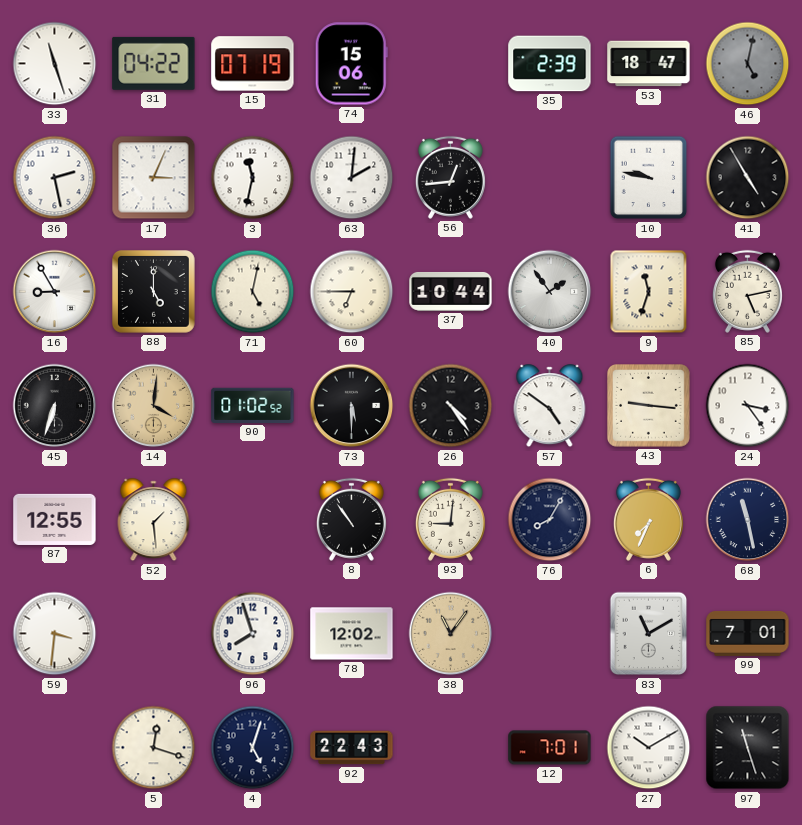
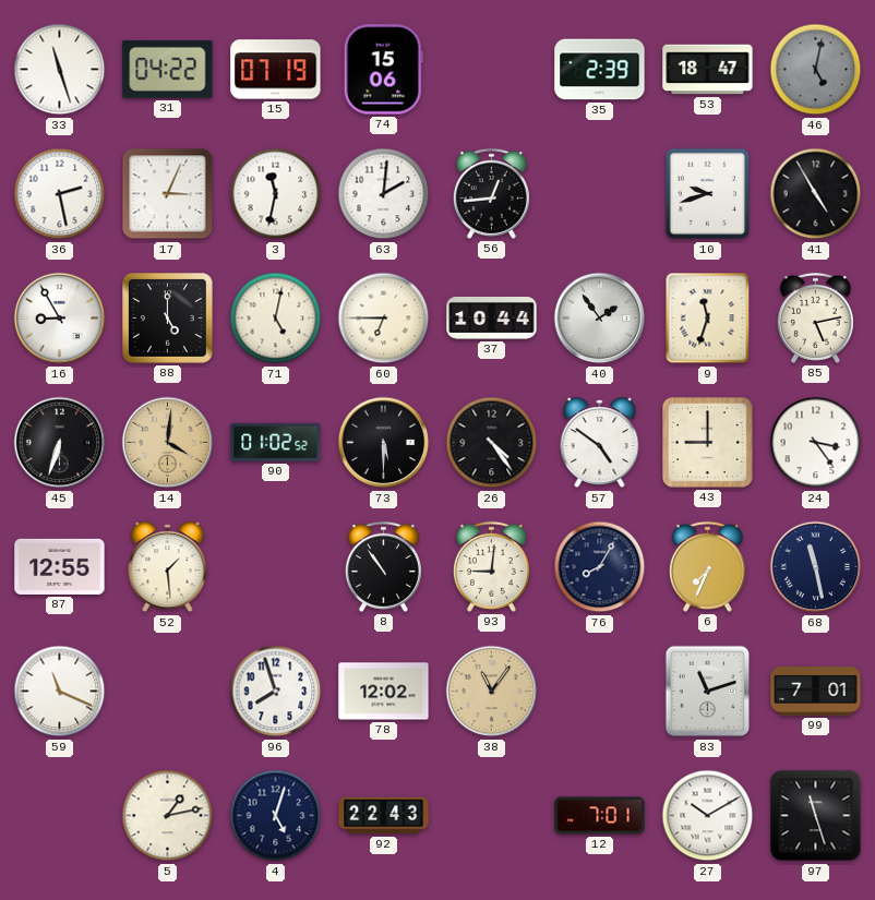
10: 9:47 -> 9:42
43: 9:16 -> 9:00
59: 3:31 -> 11:19
83: 11:10 -> 11:12
5: 12:18 -> 1:13
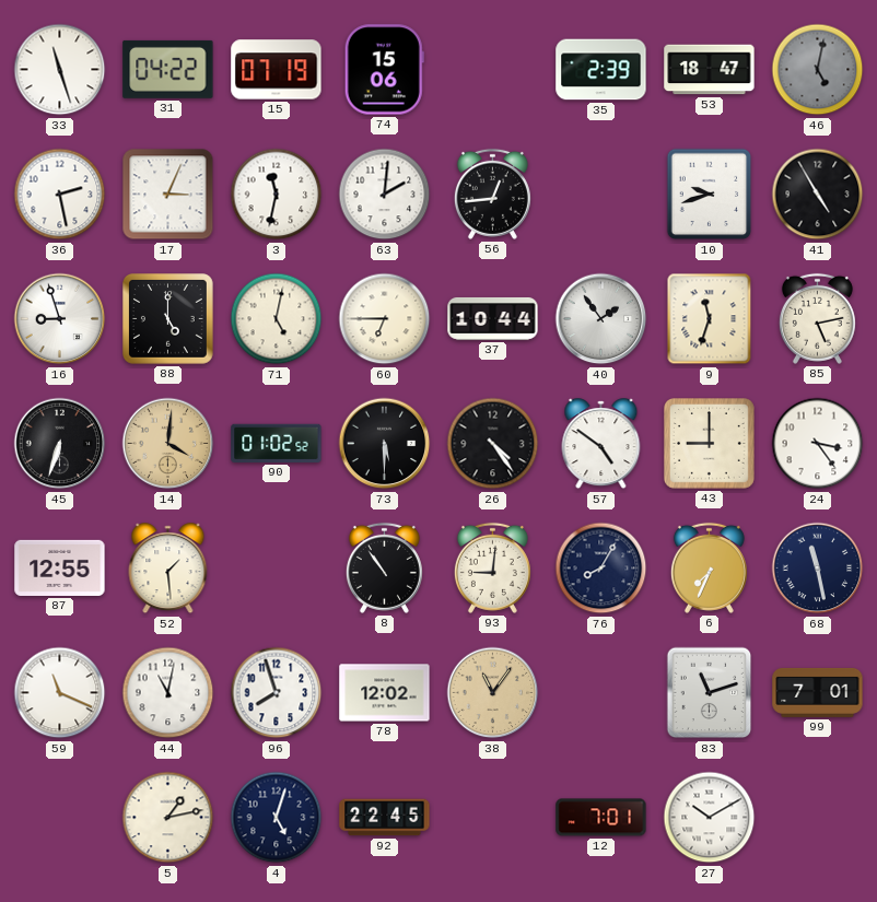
16: 8:55 -> 8:57
44: none -> 11:02
92: 22:43 -> 22:45
97: 11:27 -> none
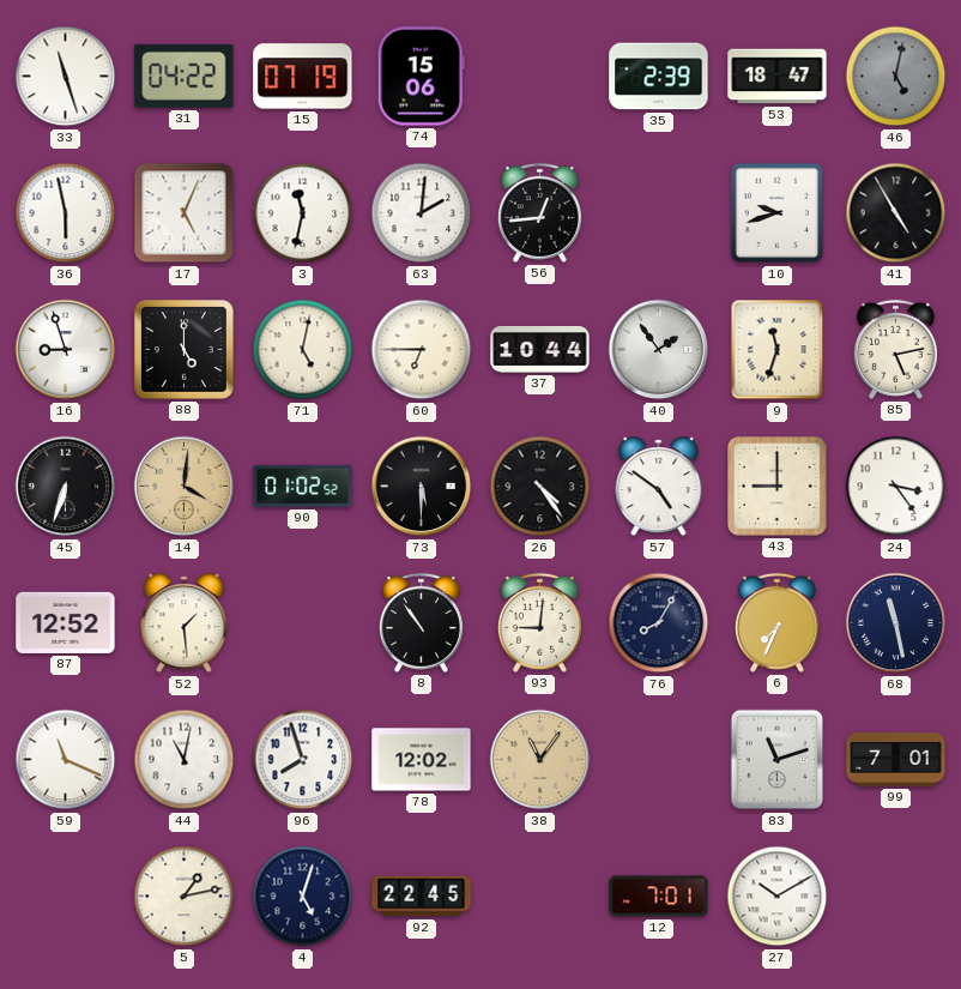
36: 2:28 -> 5:58
17: 3:04 -> 5:04
87: 12:55 -> 12:52
